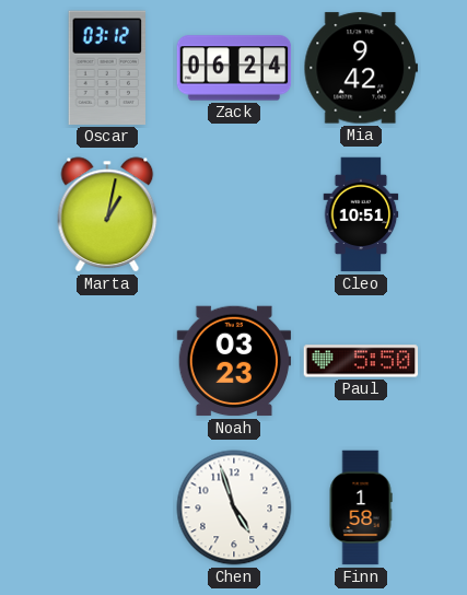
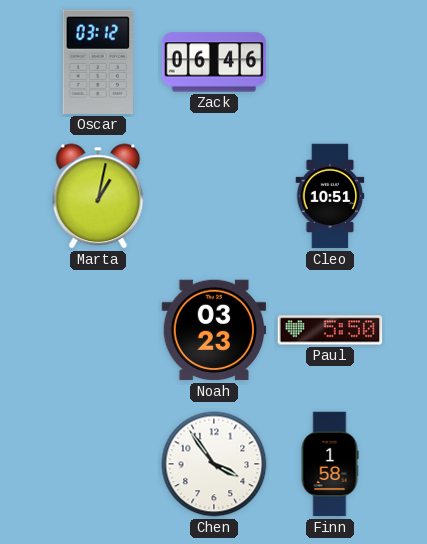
Zack: 06:24 -> 06:46
Mia: 9:42 -> none
Chen: 4:57 -> 3:54
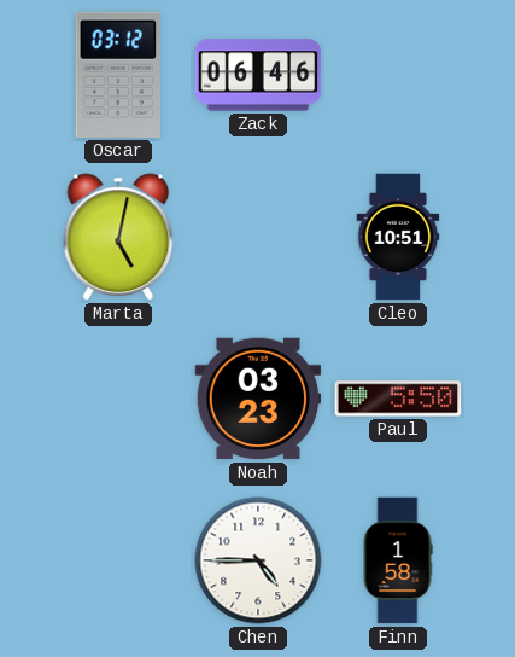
Marta: 1:02 -> 5:02
Chen: 3:54 -> 4:45
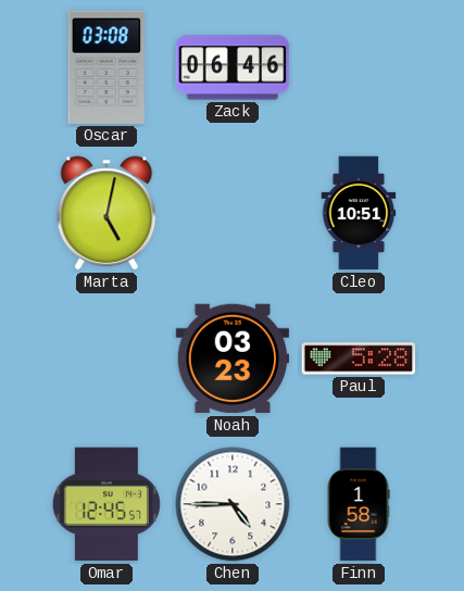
Oscar: 03:12 -> 03:08
Paul: 5:50 -> 5:28
Omar: none -> 12:45
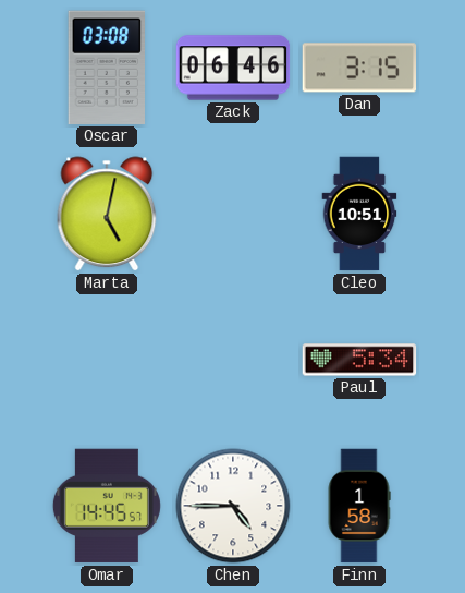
Dan: none -> 3:15
Noah: 03:23 -> none
Paul: 5:28 -> 5:34
Omar: 12:45 -> 14:45
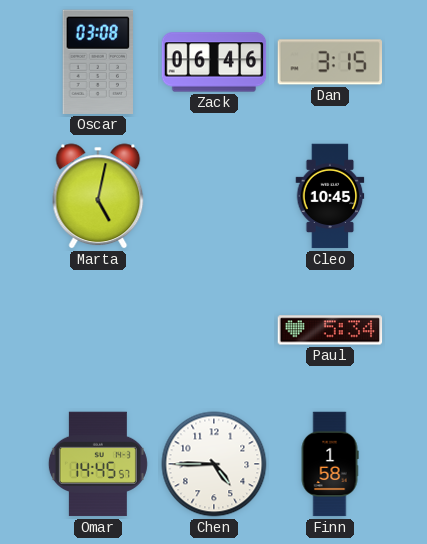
Cleo: 10:51 -> 10:45
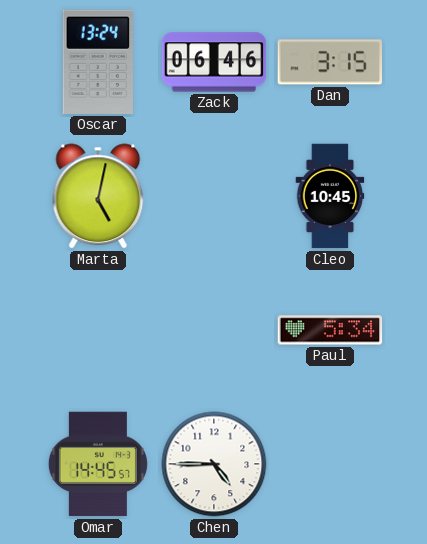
Oscar: 03:08 -> 13:24
Finn: 1:58 -> none
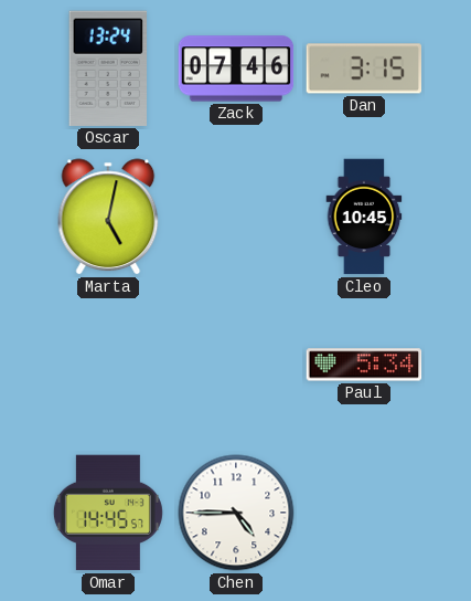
Zack: 06:46 -> 07:46
